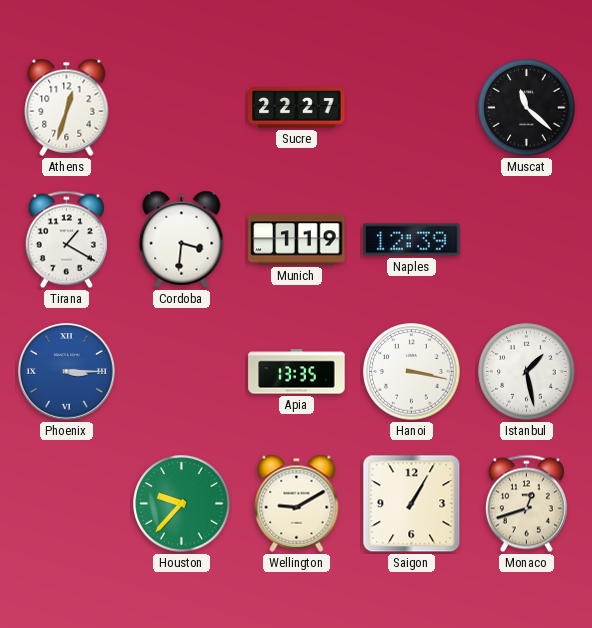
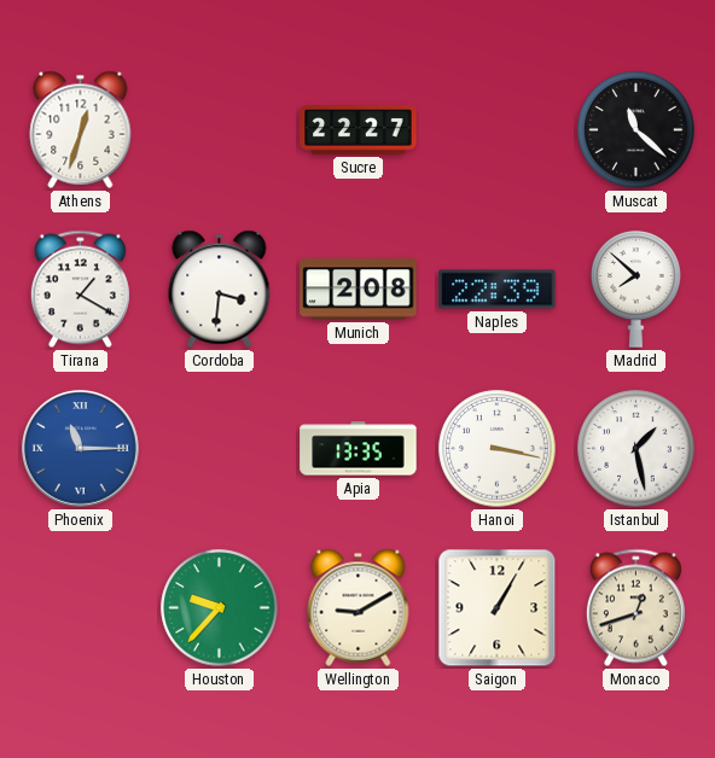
Munich: 1:19 -> 2:08
Naples: 12:39 -> 22:39
Madrid: none -> 7:52
Phoenix: 3:15 -> 11:15
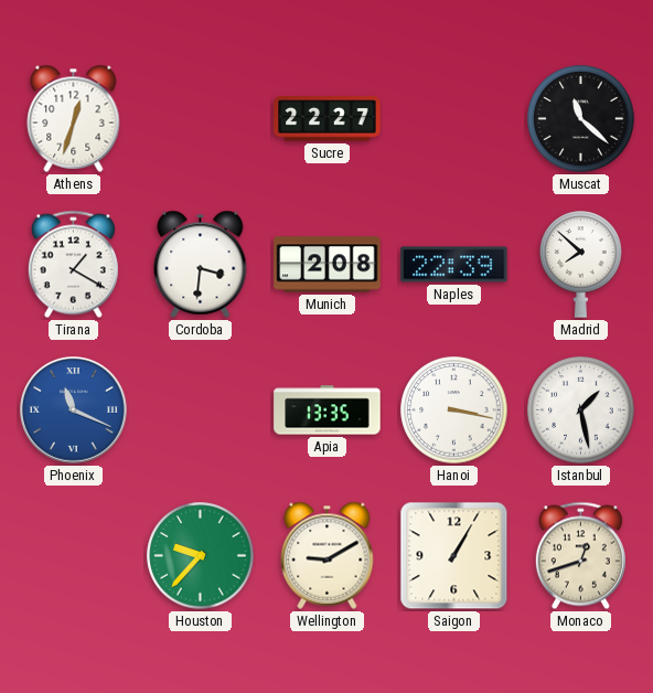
Phoenix: 11:15 -> 11:19
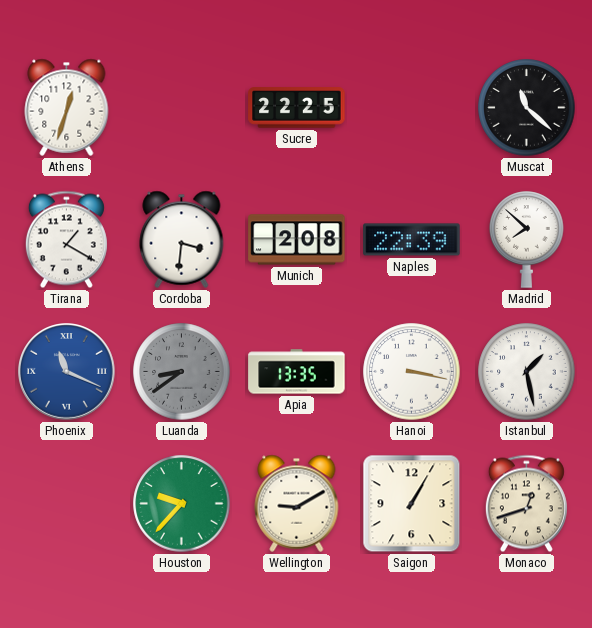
Sucre: 22:27 -> 22:25
Luanda: none -> 8:39
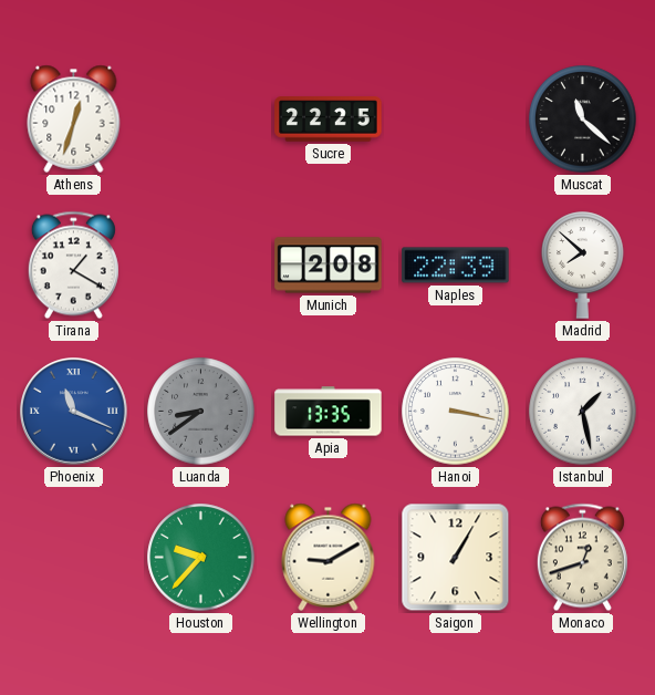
Cordoba: 3:31 -> none
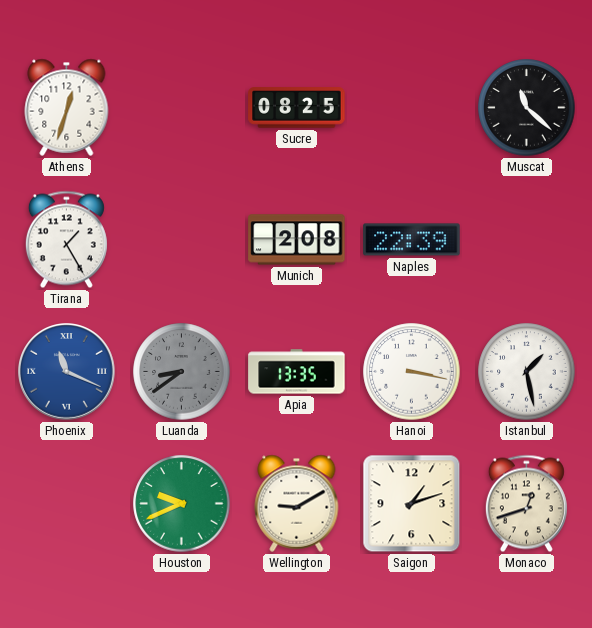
Sucre: 22:25 -> 08:25
Tirana: 1:20 -> 1:25
Madrid: 7:52 -> none
Houston: 9:37 -> 9:41
Saigon: 1:05 -> 1:12
